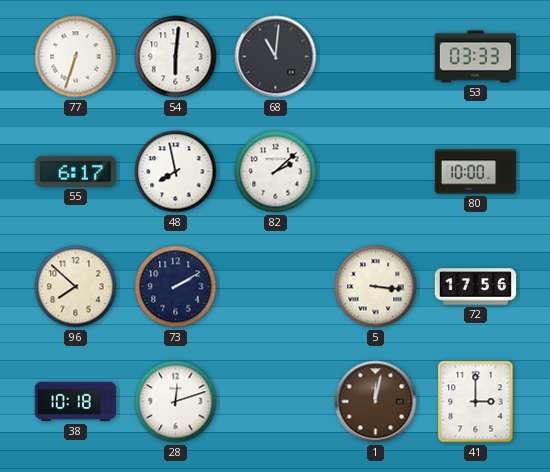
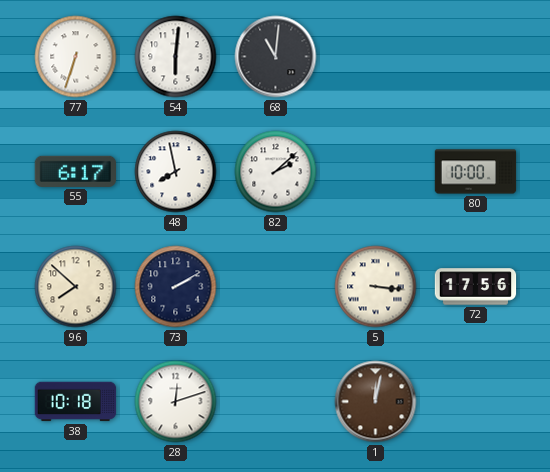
53: 03:33 -> none
41: 3:00 -> none
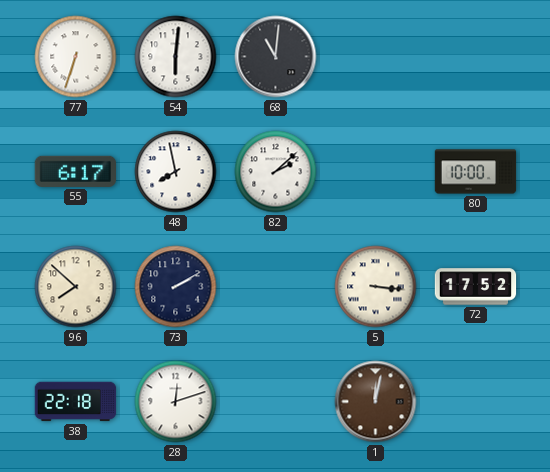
72: 17:56 -> 17:52
38: 10:18 -> 22:18
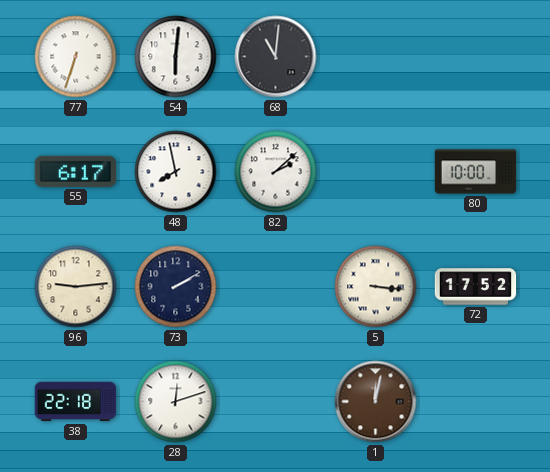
96: 7:52 -> 9:14
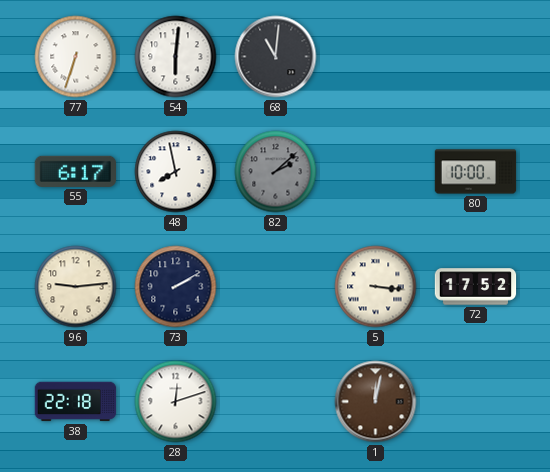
82 dial: white -> grey
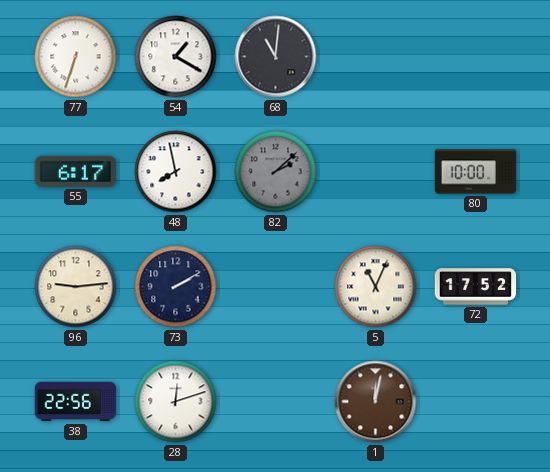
54: 6:01 -> 1:20
5: 3:16 -> 11:04
38: 22:18 -> 22:56
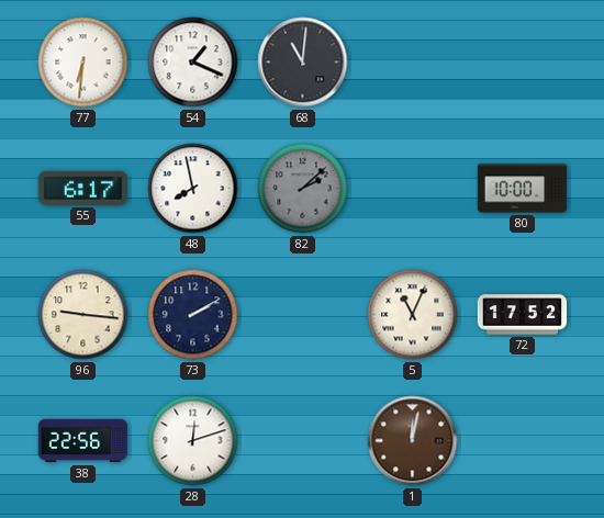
77: 6:33 -> 6:31
54: 1:20 -> 1:19
96: 9:14 -> 9:16
